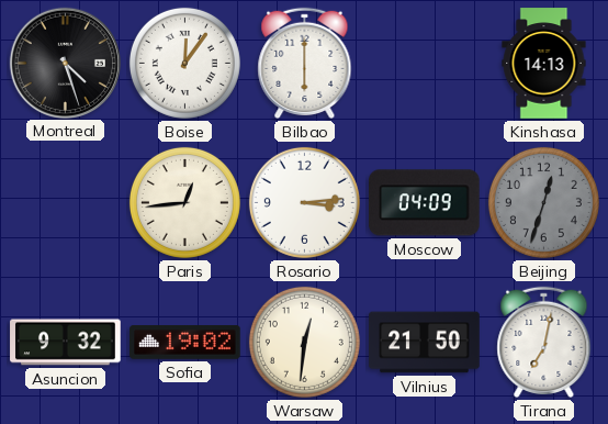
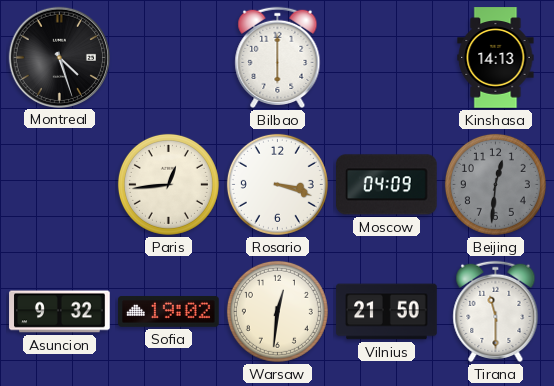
Boise: 12:06 -> none
Rosario: 3:14 -> 3:18
Beijing: 12:33 -> 12:31
Tirana: 7:02 -> 11:30
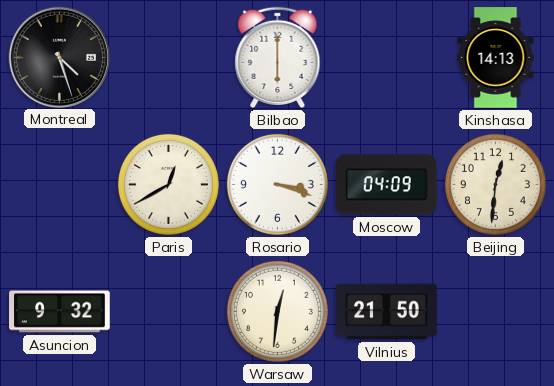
Paris: 12:44 -> 12:40
Beijing dial: grey -> cream
Sofia: 19:02 -> none
Tirana: 11:30 -> none
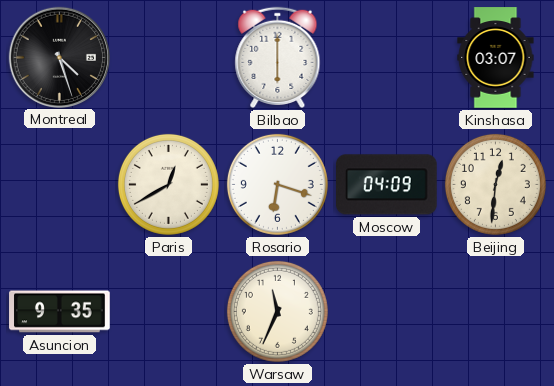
Kinshasa: 14:13 -> 03:07
Rosario: 3:18 -> 6:18
Asuncion: 9:32 -> 9:35
Warsaw: 12:31 -> 11:34
Vilnius: 21:50 -> none
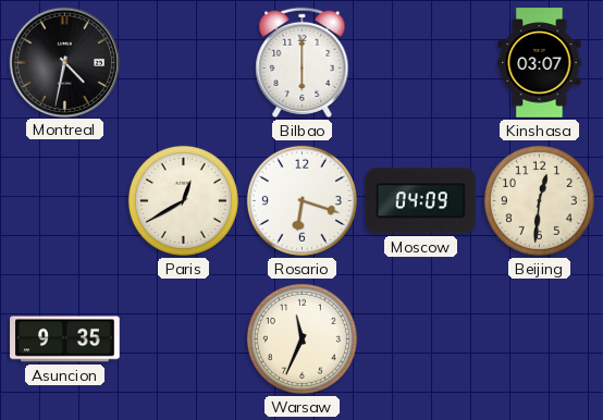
Montreal: 4:27 -> 4:32
